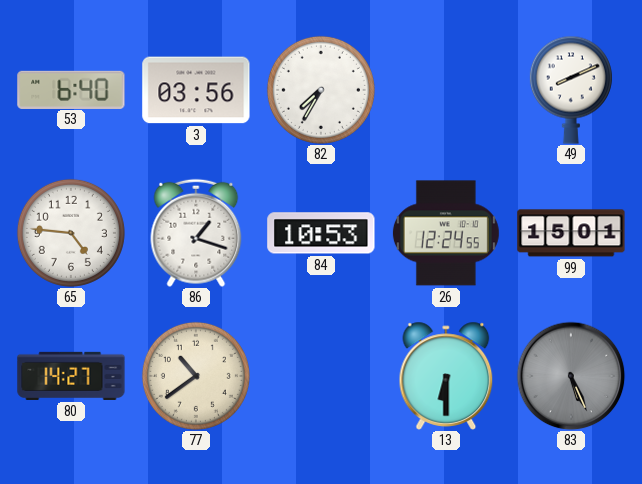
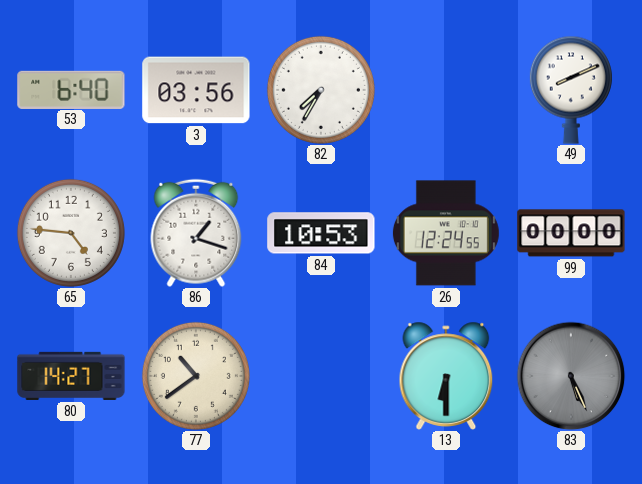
99: 15:01 -> 00:00
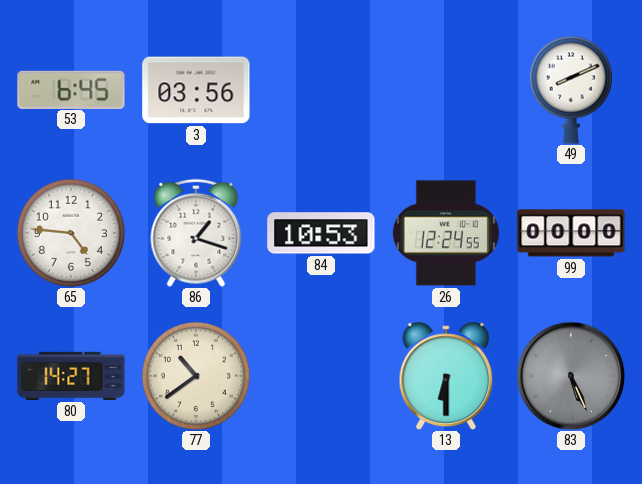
53: 6:40 -> 6:45
82: 7:35 -> none
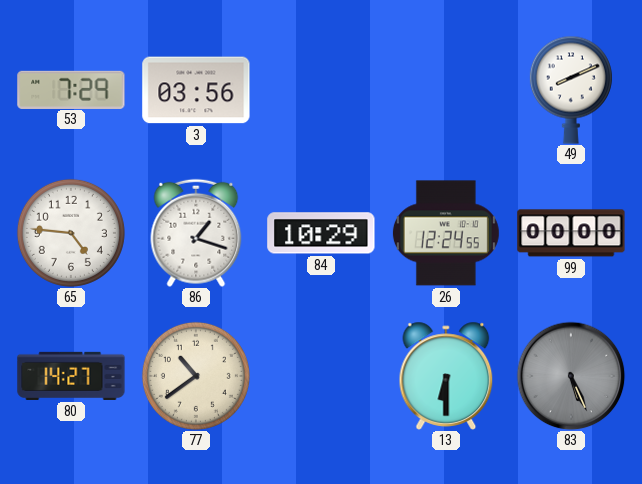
53: 6:45 -> 7:29
84: 10:53 -> 10:29
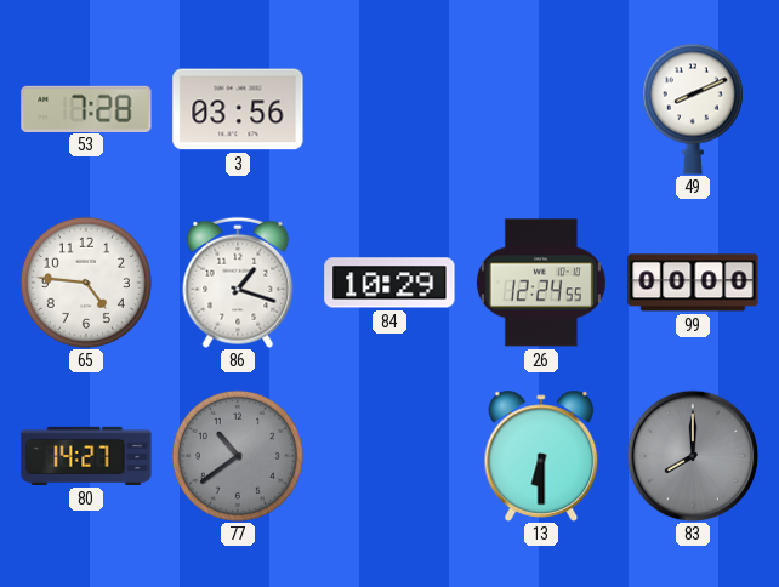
53: 7:29 -> 7:28
77 dial: cream -> grey
83: 5:26 -> 8:00
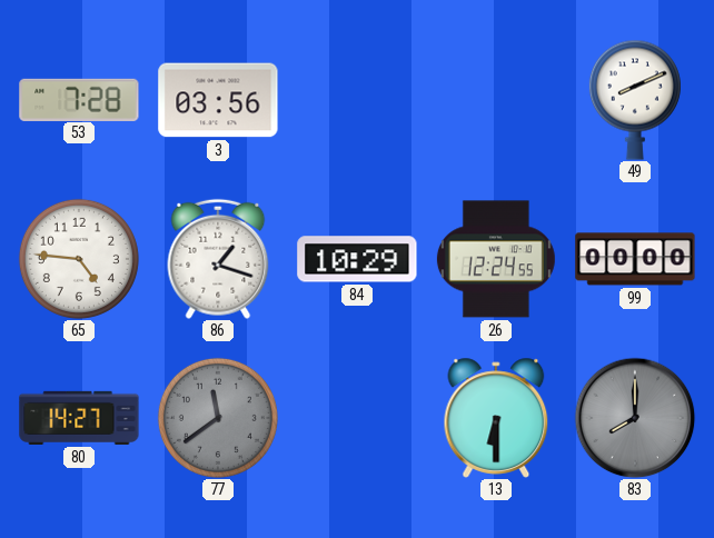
77: 10:39 -> 11:39
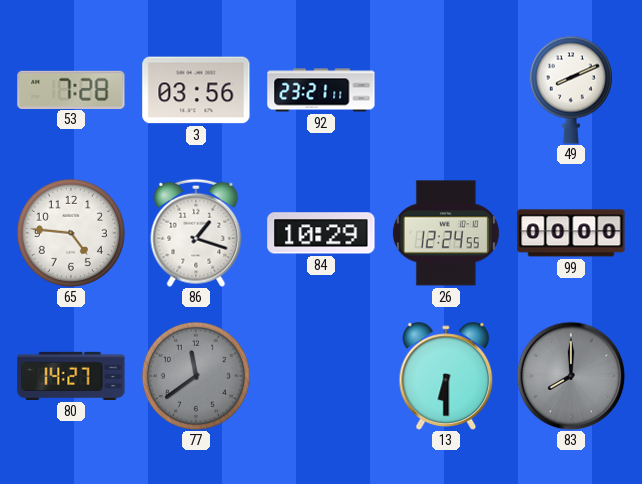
92: none -> 23:21
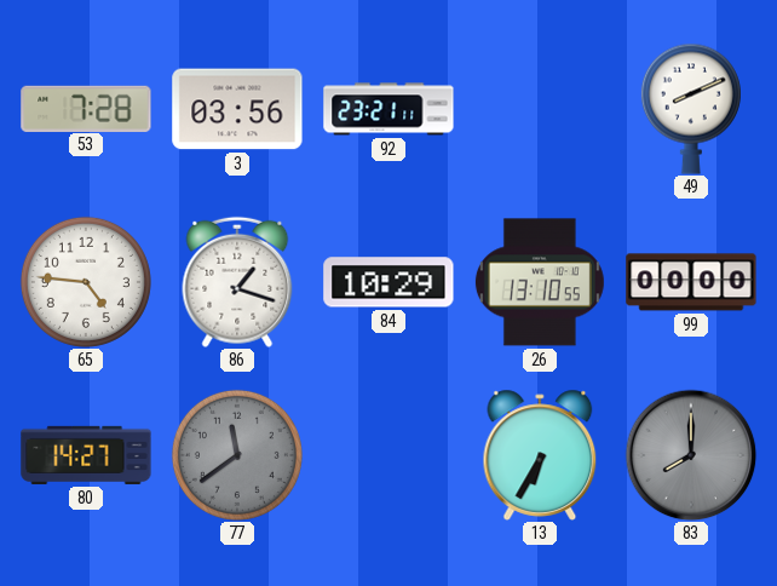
26: 12:24 -> 13:10
13: 6:30 -> 6:35
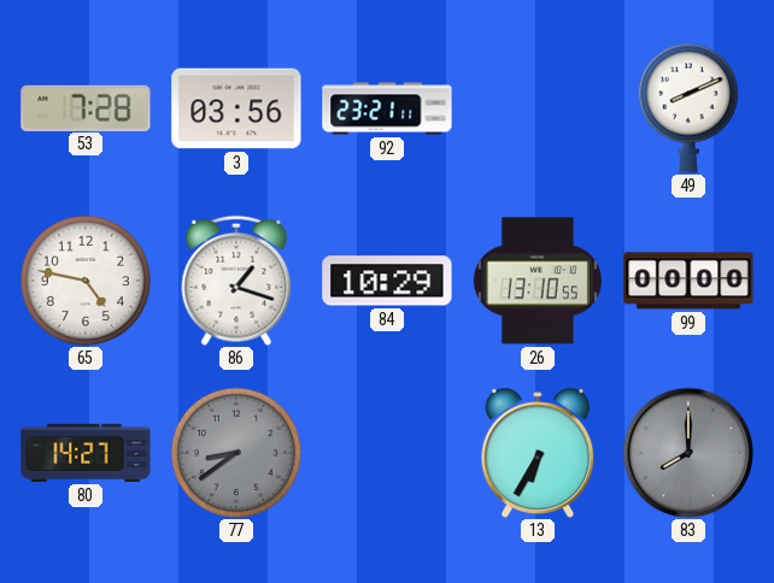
65: 4:46 -> 4:47
77: 11:39 -> 8:39
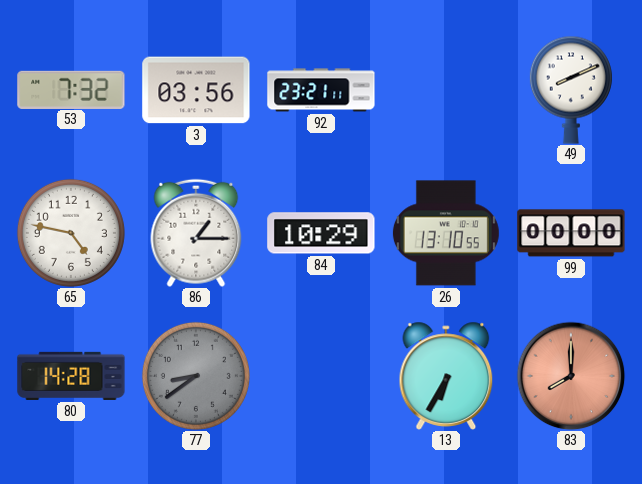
53: 7:28 -> 7:32
86: 1:18 -> 1:15
80: 14:27 -> 14:28
83 dial: grey -> salmon
